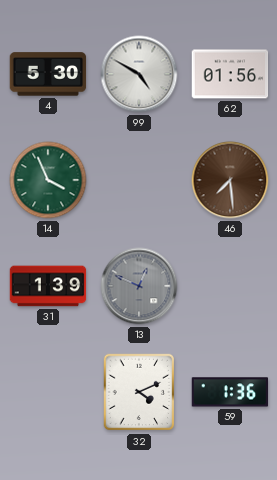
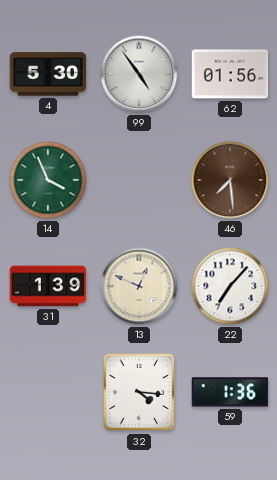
99: 4:50 -> 4:54
13 dial: grey -> cream
22: none -> 7:07
32: 4:11 -> 4:16
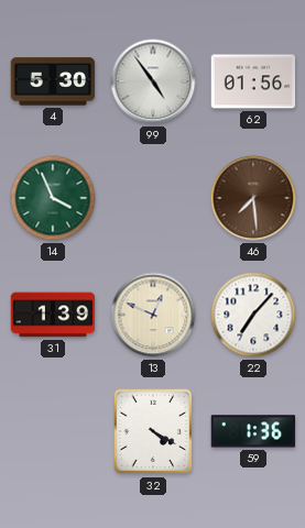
32: 4:16 -> 4:20
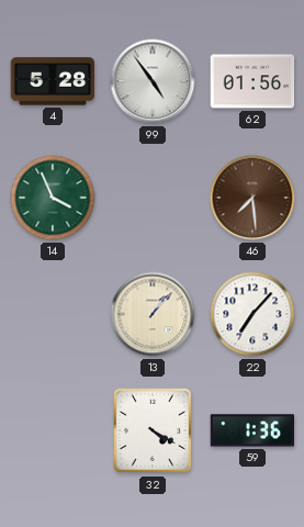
4: 5:30 -> 5:28
31: 1:39 -> none
13: 12:49 -> 1:07
